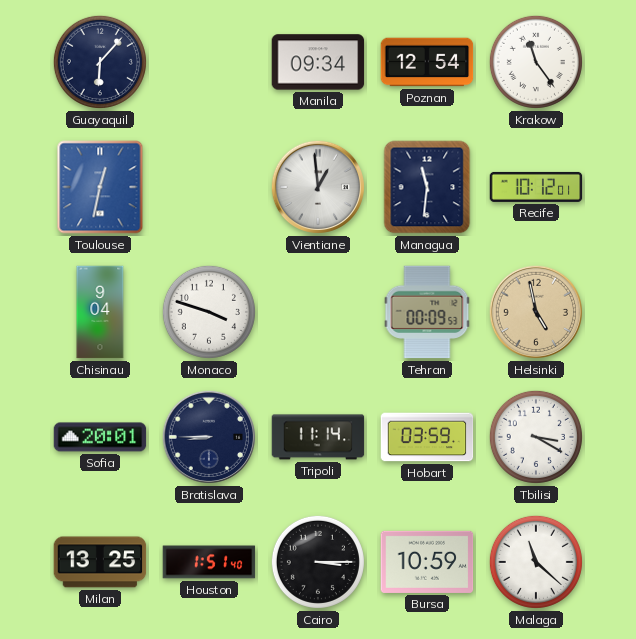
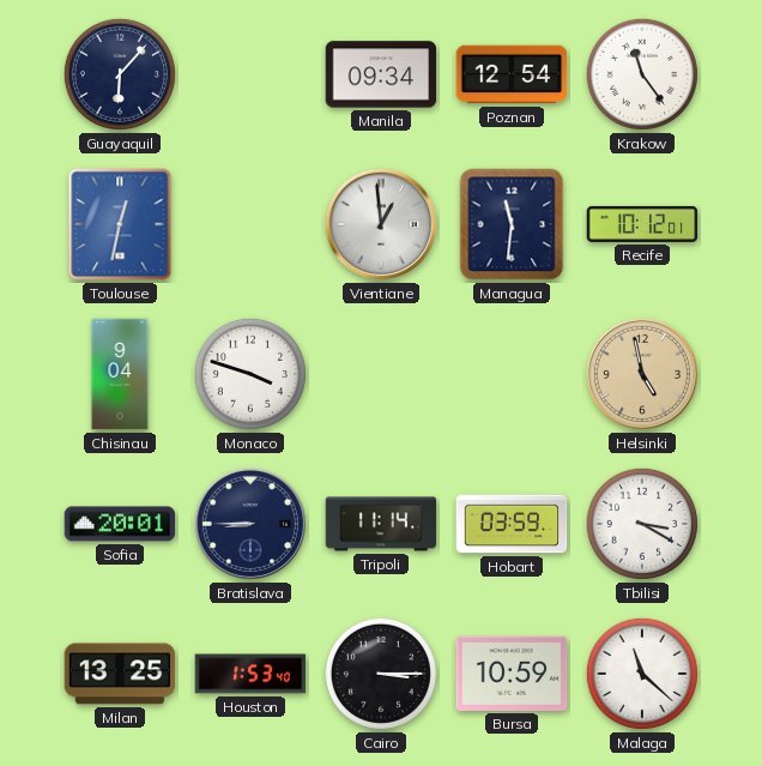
Tehran: 00:09 -> none
Houston: 1:51 -> 1:53
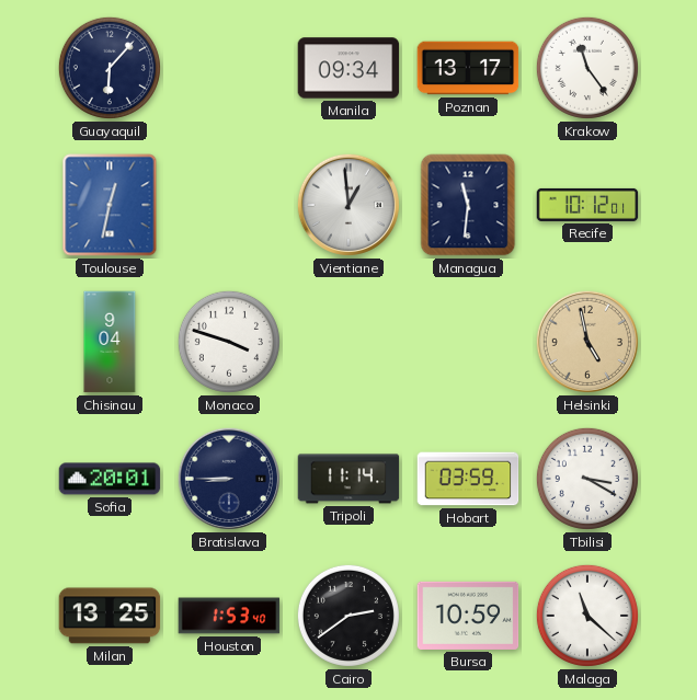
Poznan: 12:54 -> 13:17
Cairo: 3:15 -> 2:39
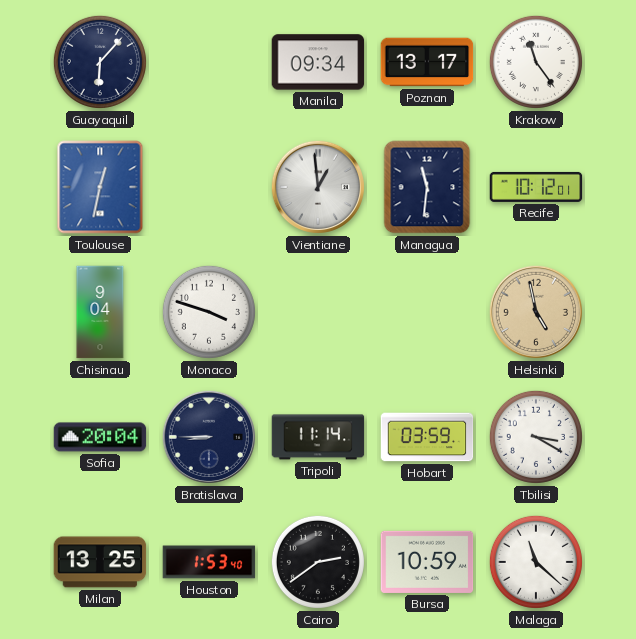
Sofia: 20:01 -> 20:04
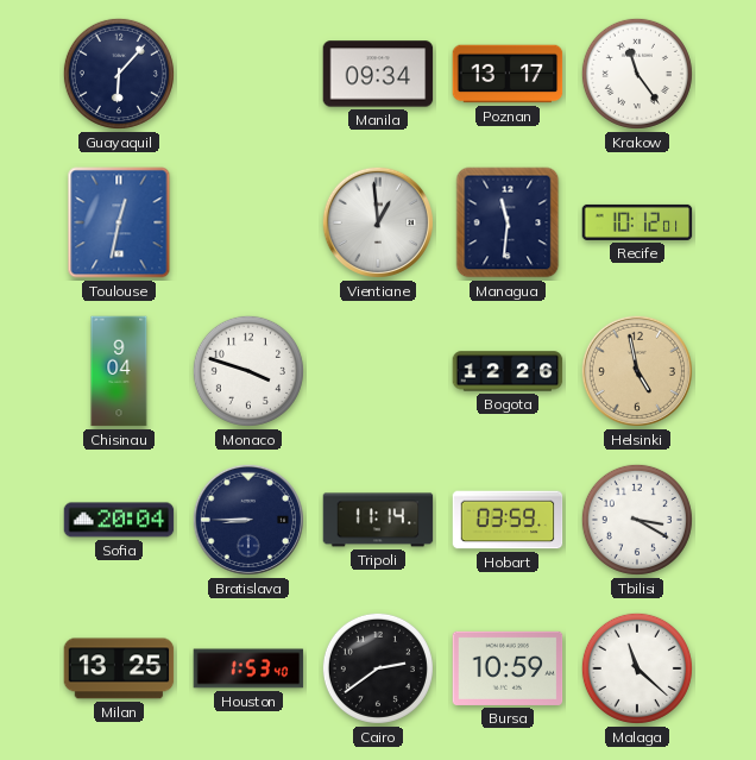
Bogota: none -> 12:26
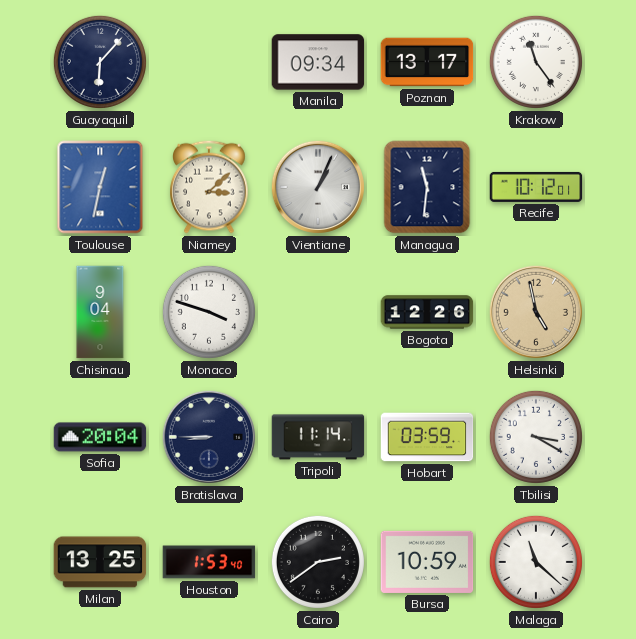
Niamey: none -> 3:08
Vientiane: 12:59 -> 1:04
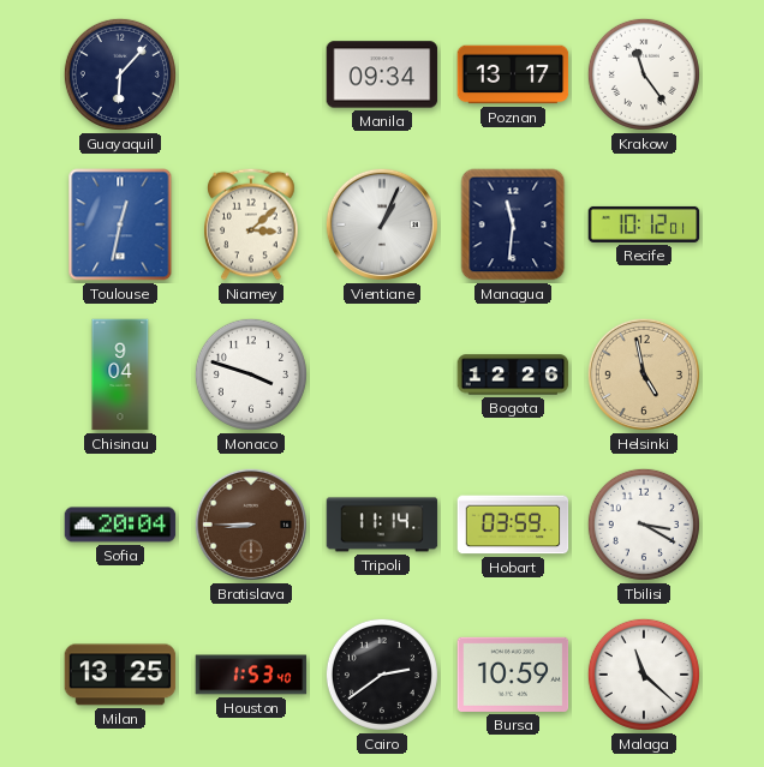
Bratislava dial: navy -> brown
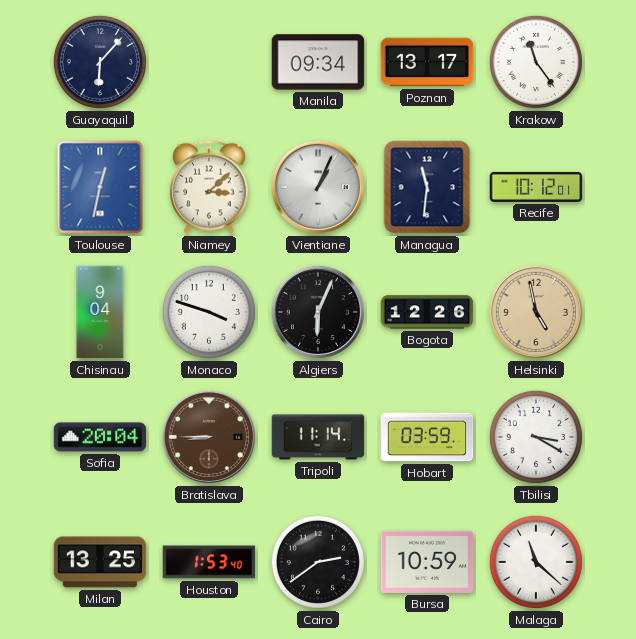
Algiers: none -> 6:04
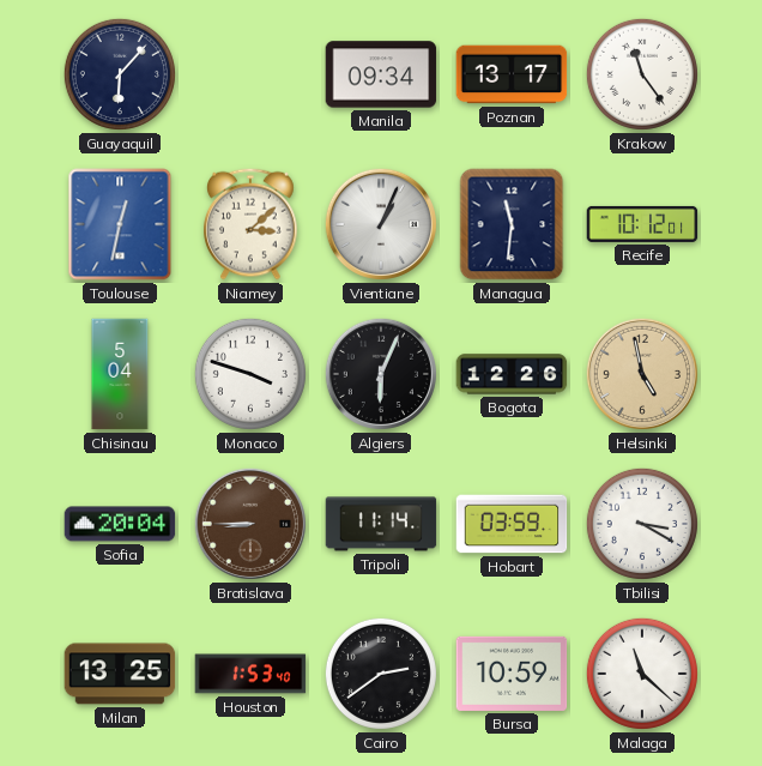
Chisinau: 9:04 -> 5:04
